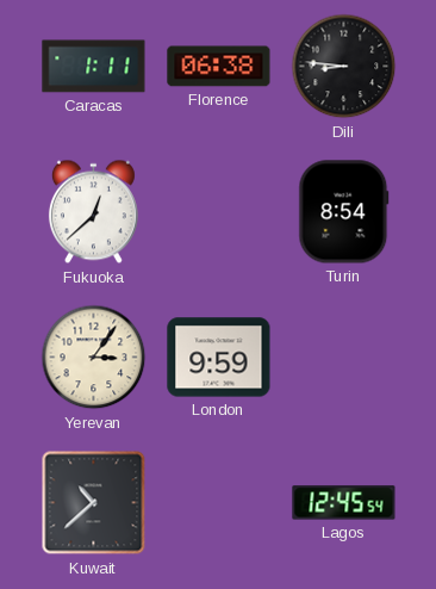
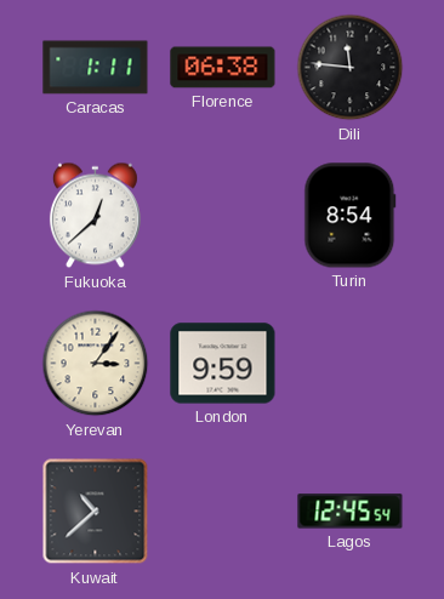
Dili: 8:46 -> 11:46
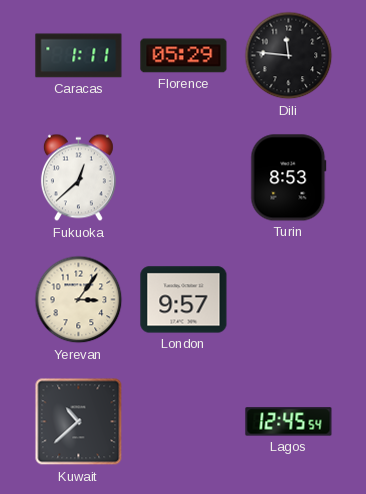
Florence: 06:38 -> 05:29
Turin: 8:54 -> 8:53
London: 9:59 -> 9:57
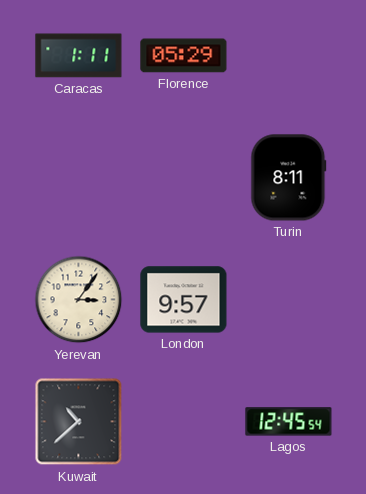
Dili: 11:46 -> none
Fukuoka: 12:38 -> none
Turin: 8:53 -> 8:11
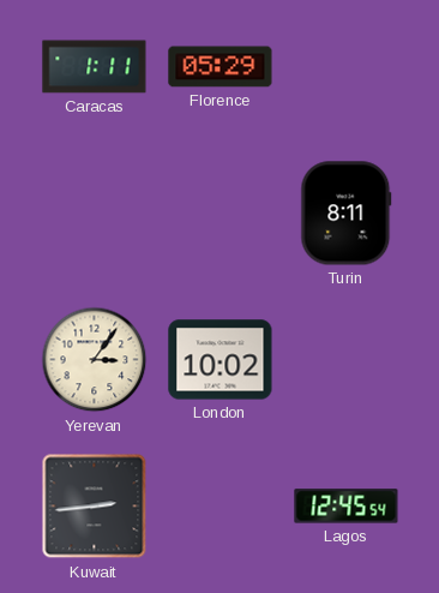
London: 9:57 -> 10:02
Kuwait: 10:38 -> 2:44
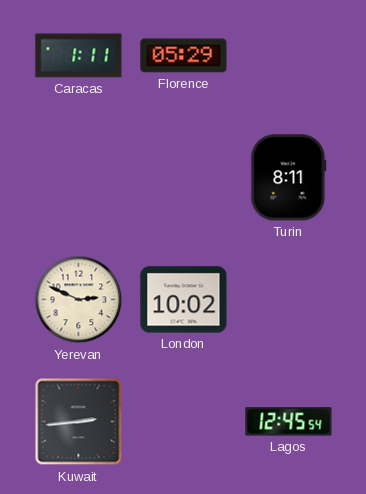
Yerevan: 3:06 -> 2:49
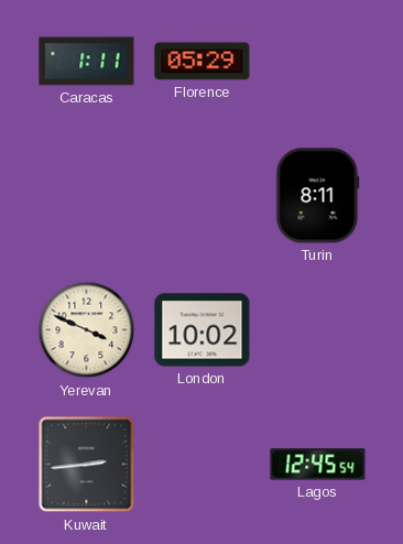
Yerevan: 2:49 -> 3:49
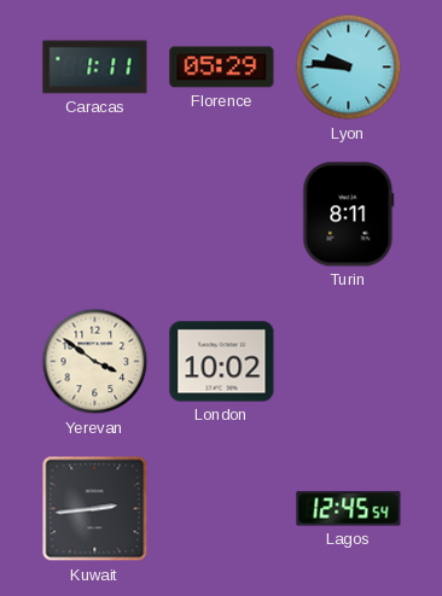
Lyon: none -> 9:46
Yerevan: 3:49 -> 3:51
